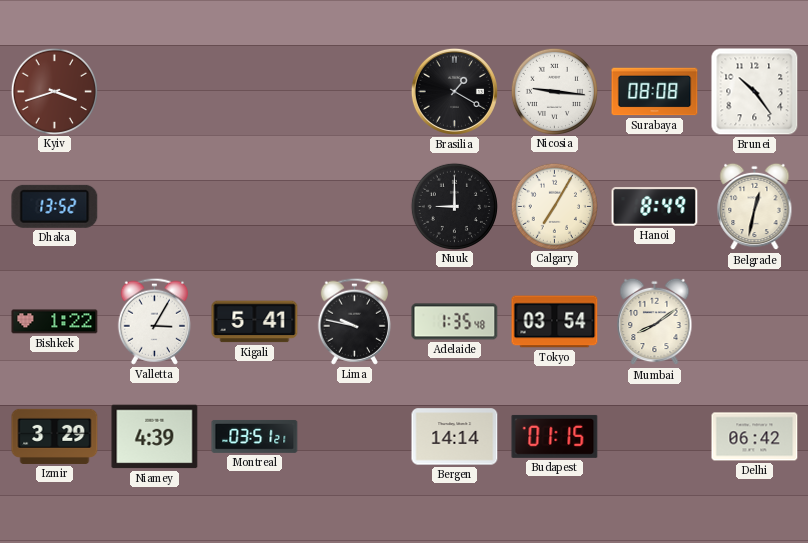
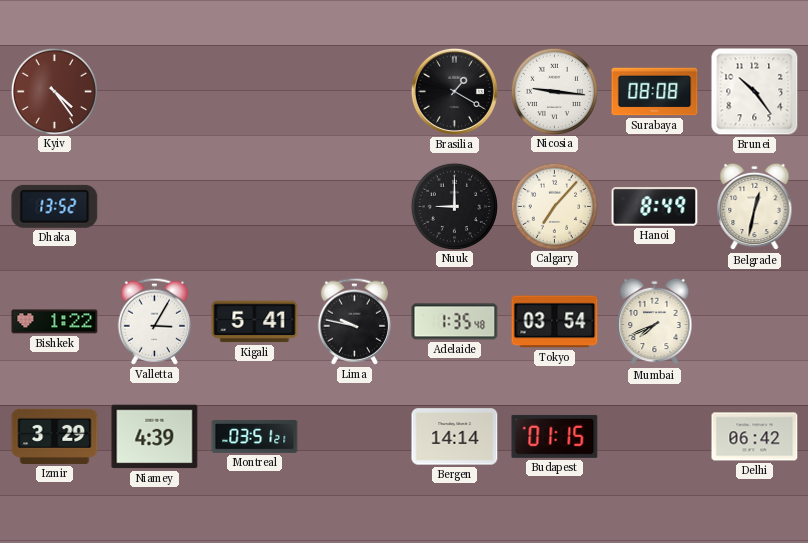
Kyiv: 3:42 -> 4:24
Calgary: 7:05 -> 7:07
Mumbai: 8:09 -> 7:41
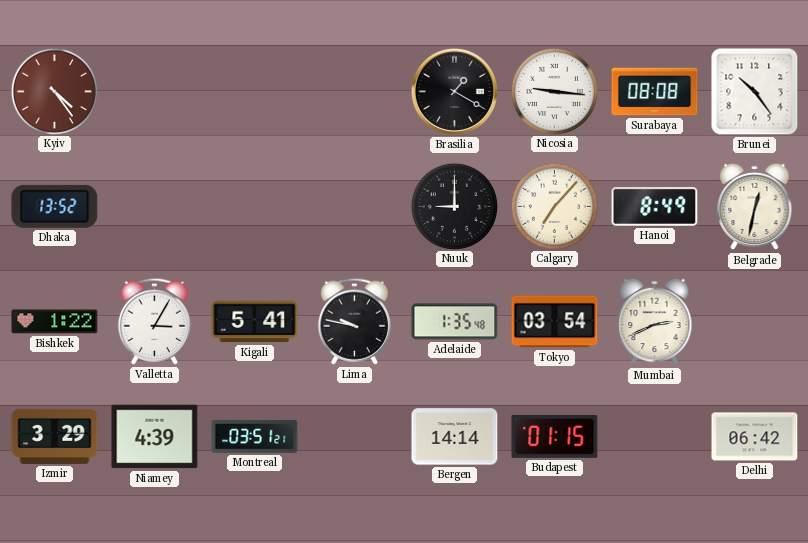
Mumbai: 7:41 -> 2:41
